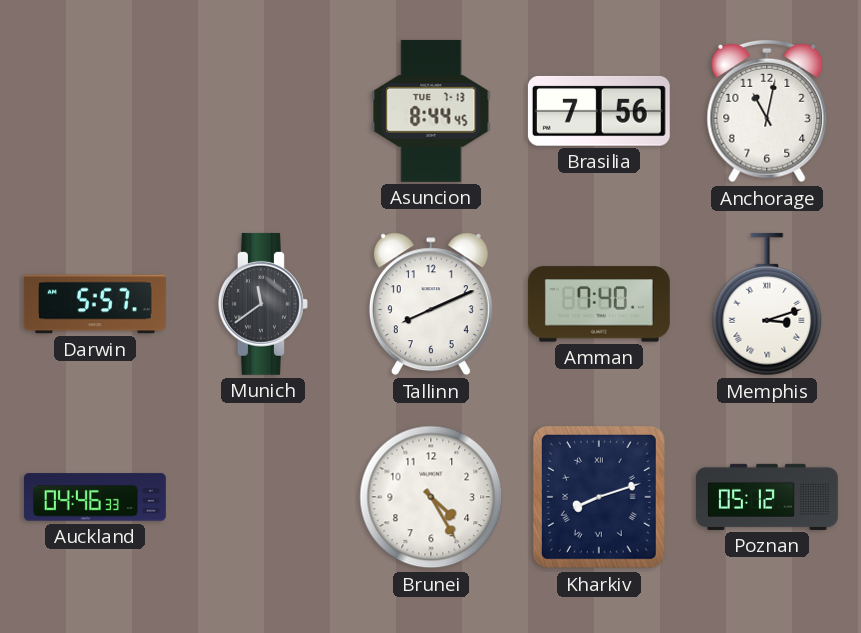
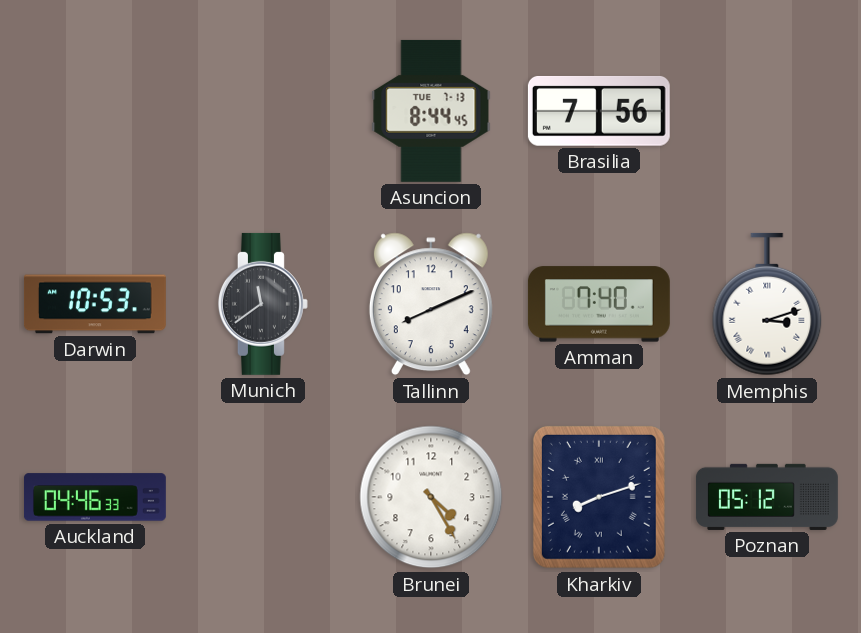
Anchorage: 11:02 -> none
Darwin: 5:57 -> 10:53
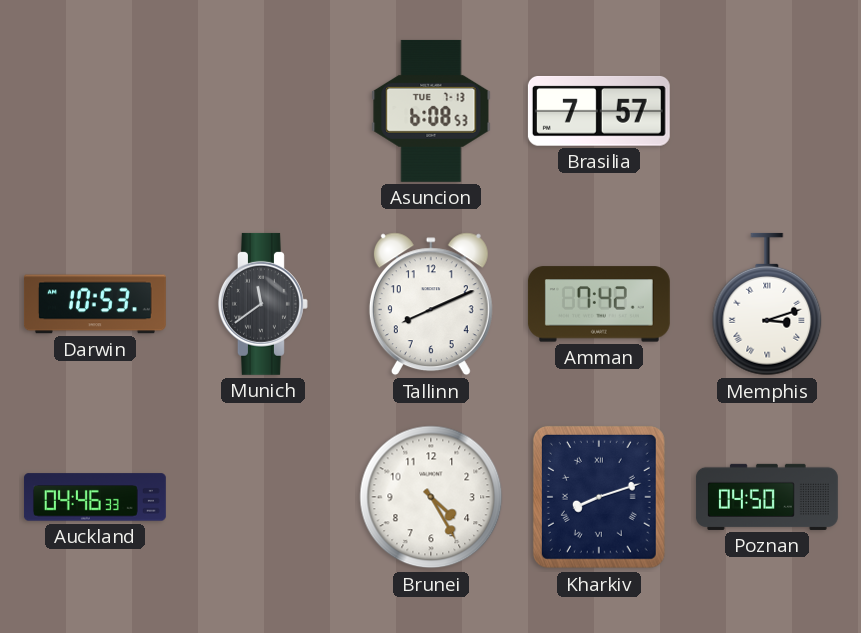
Asuncion: 8:44 -> 6:08
Brasilia: 7:56 -> 7:57
Amman: 7:40 -> 7:42
Poznan: 05:12 -> 04:50
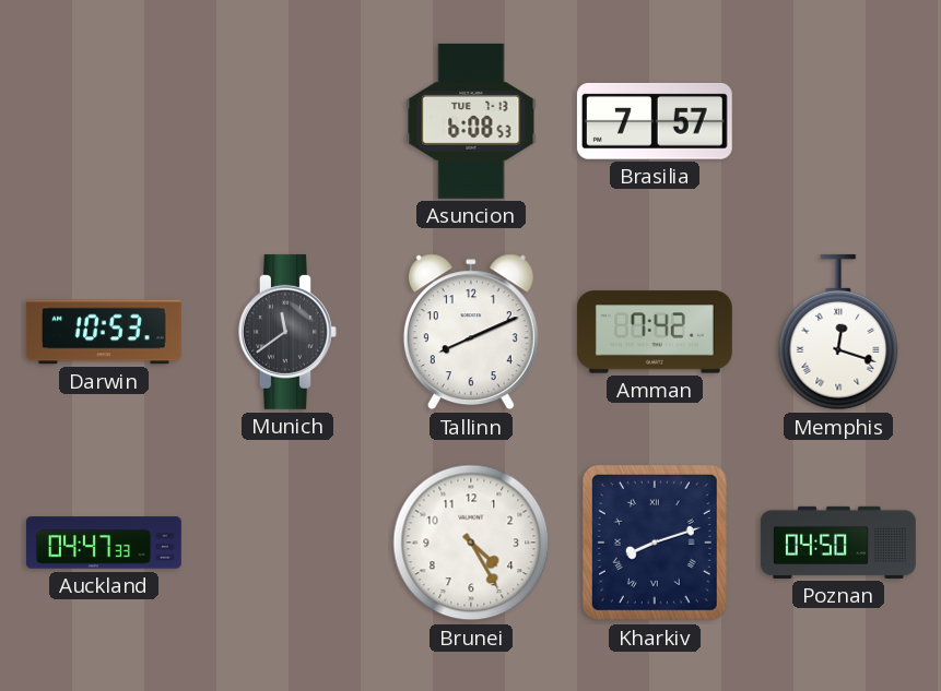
Memphis: 3:12 -> 12:18
Auckland: 04:46 -> 04:47
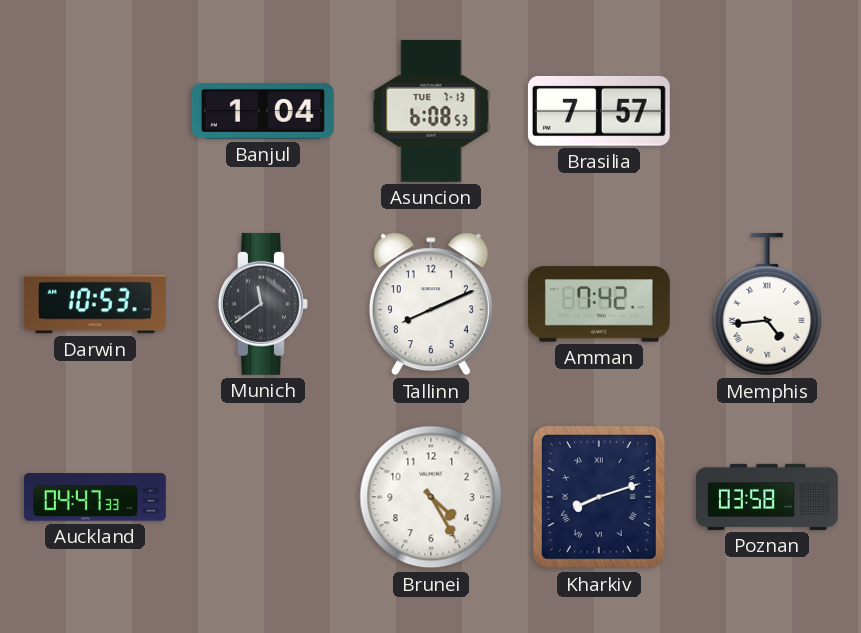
Banjul: none -> 1:04
Memphis: 12:18 -> 4:44
Poznan: 04:50 -> 03:58
